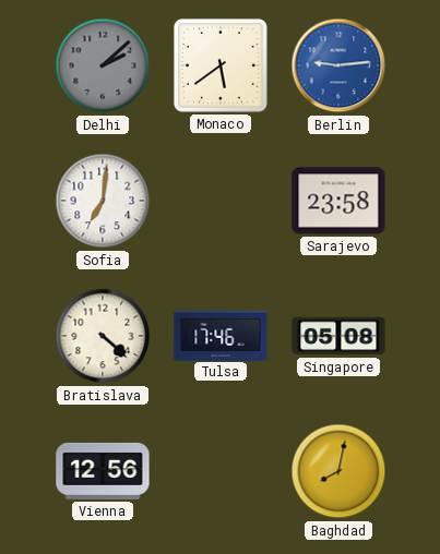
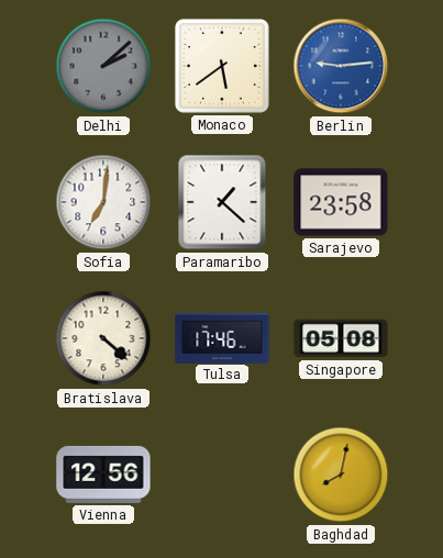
Paramaribo: none -> 1:22
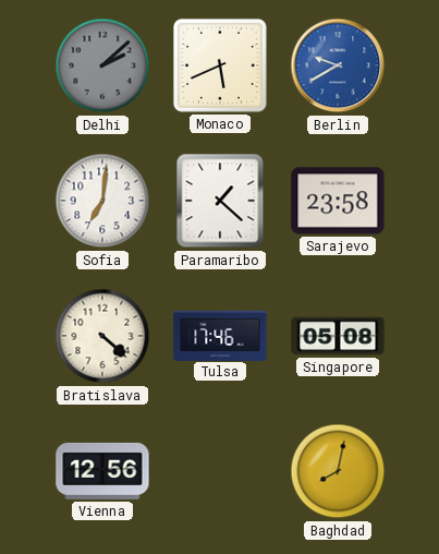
Monaco: 5:39 -> 5:41
Berlin: 9:14 -> 9:40
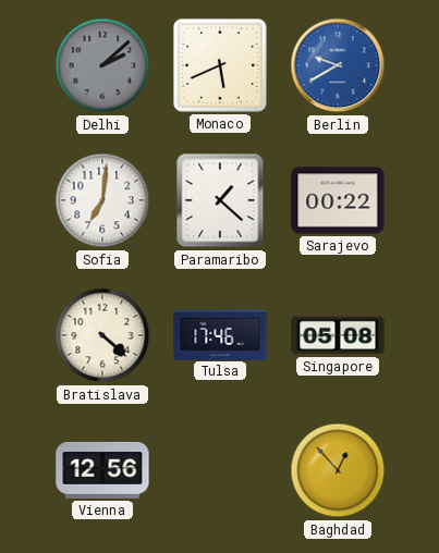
Sarajevo: 23:58 -> 00:22
Baghdad: 8:02 -> 12:53
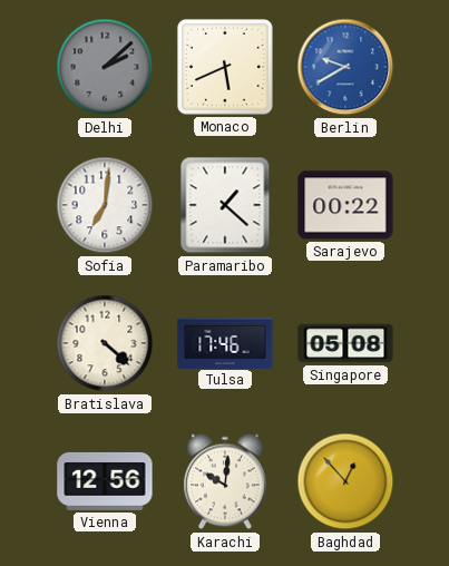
Karachi: none -> 10:01
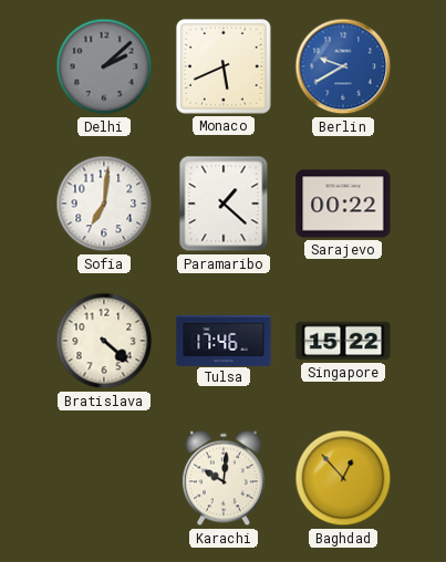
Singapore: 05:08 -> 15:22
Vienna: 12:56 -> none
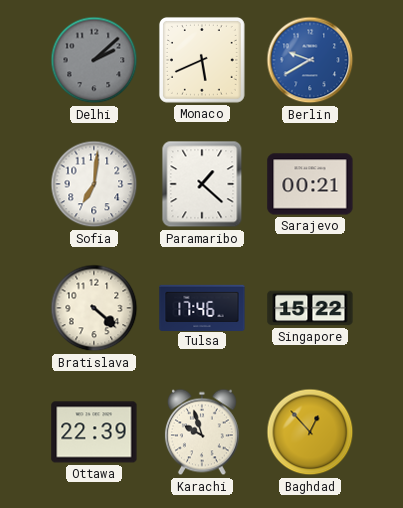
Sarajevo: 00:22 -> 00:21
Ottawa: none -> 22:39
Karachi: 10:01 -> 9:57
